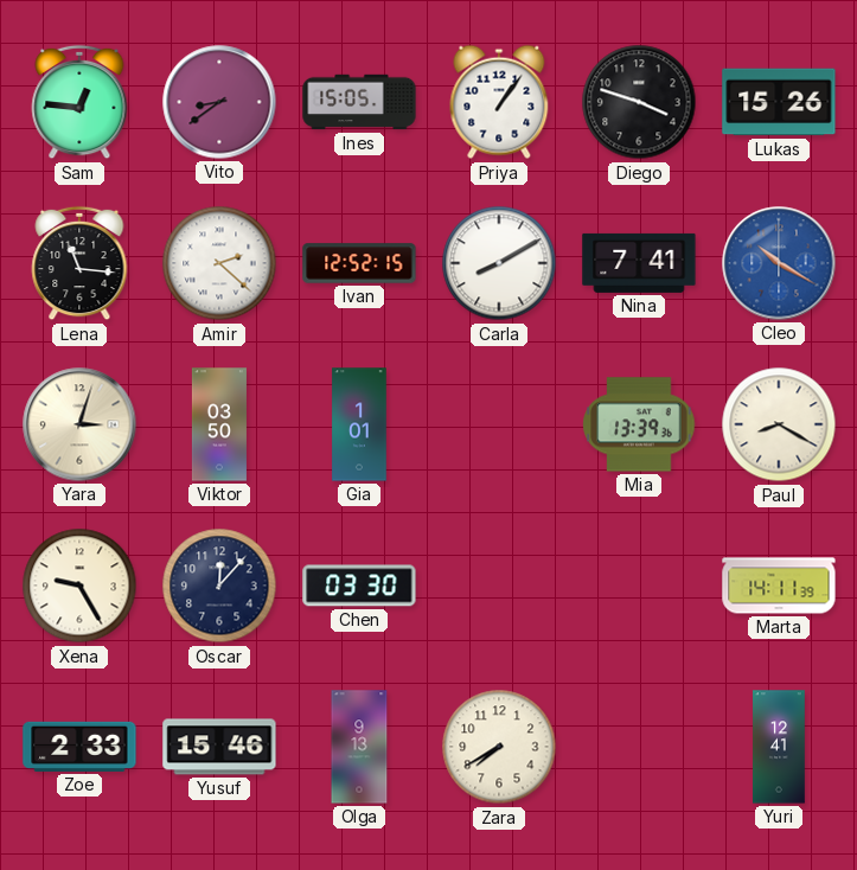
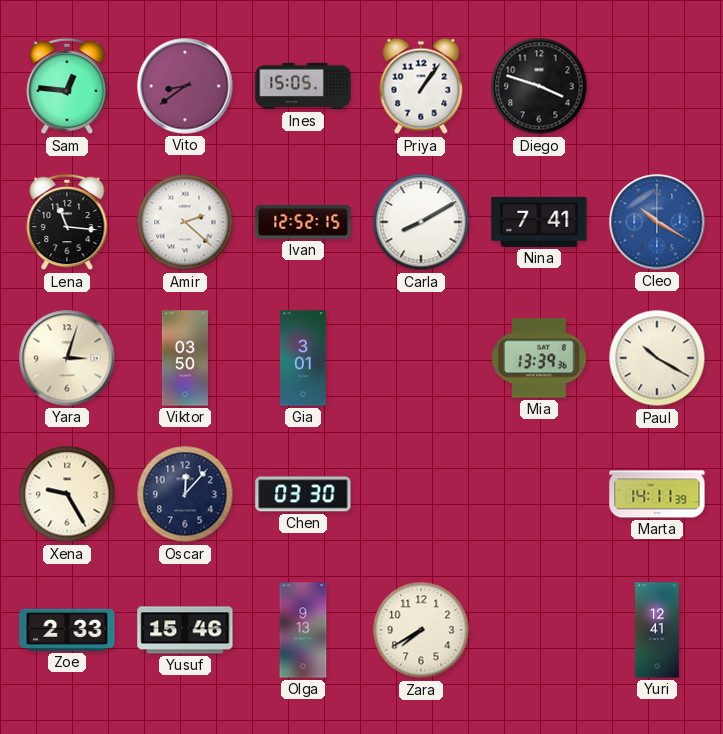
Lukas: 15:26 -> none
Gia: 1:01 -> 3:01
Paul: 8:20 -> 10:20
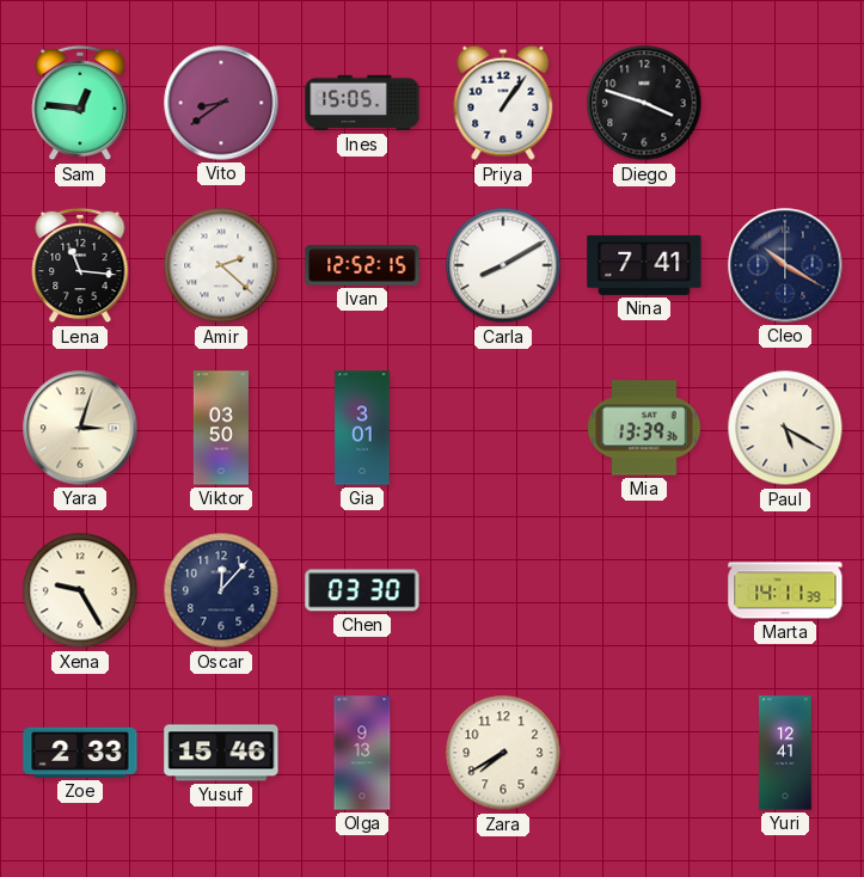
Cleo dial: blue -> navy
Paul: 10:20 -> 5:20
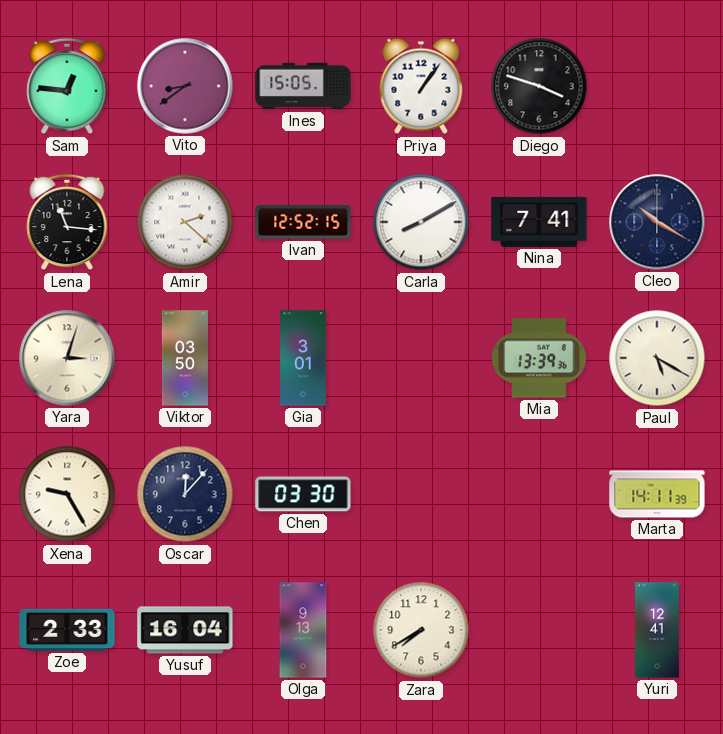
Yusuf: 15:46 -> 16:04
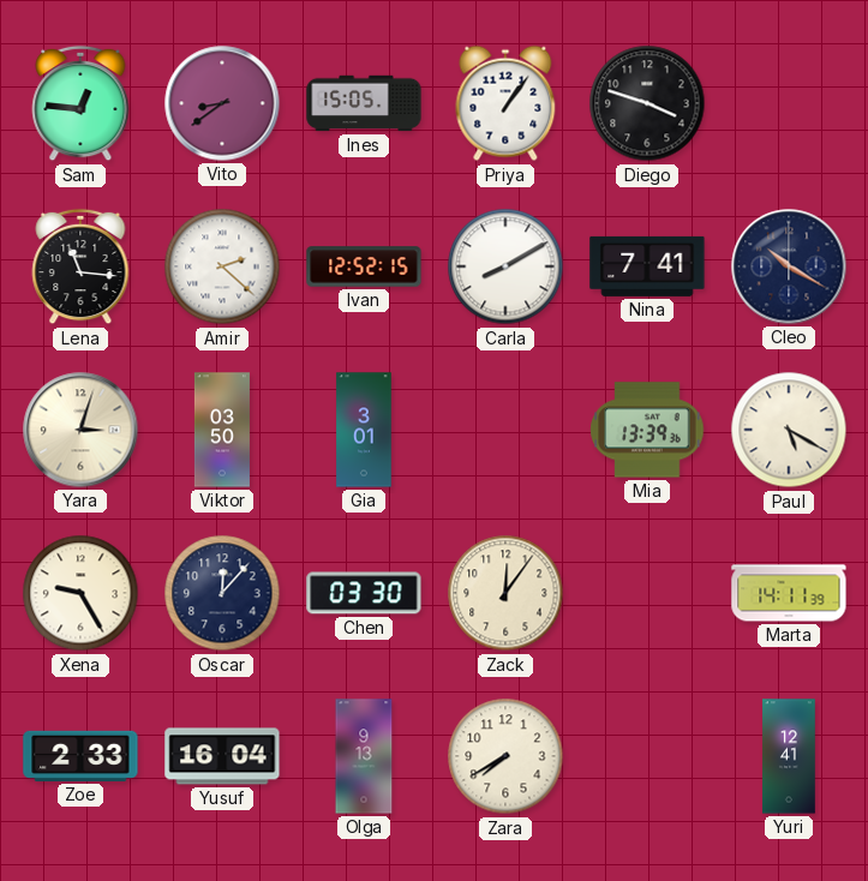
Zack: none -> 12:06
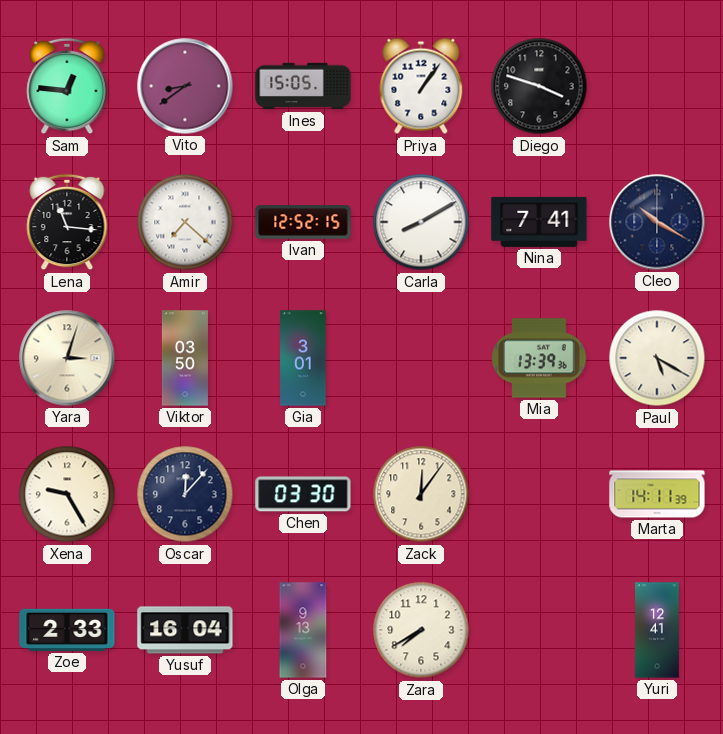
Amir: 2:22 -> 7:22
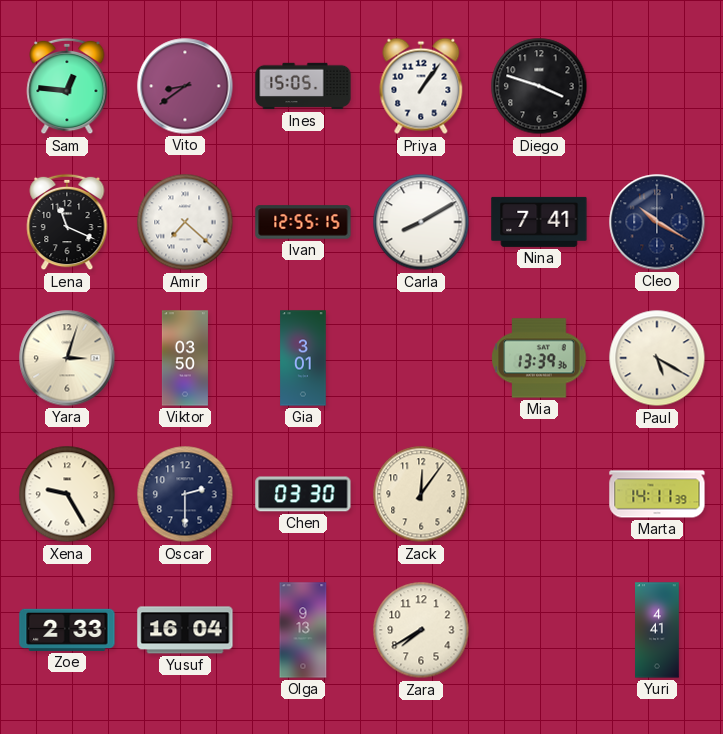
Lena: 11:16 -> 11:19
Ivan: 12:52 -> 12:55
Oscar: 12:07 -> 2:30
Yuri: 12:41 -> 4:41
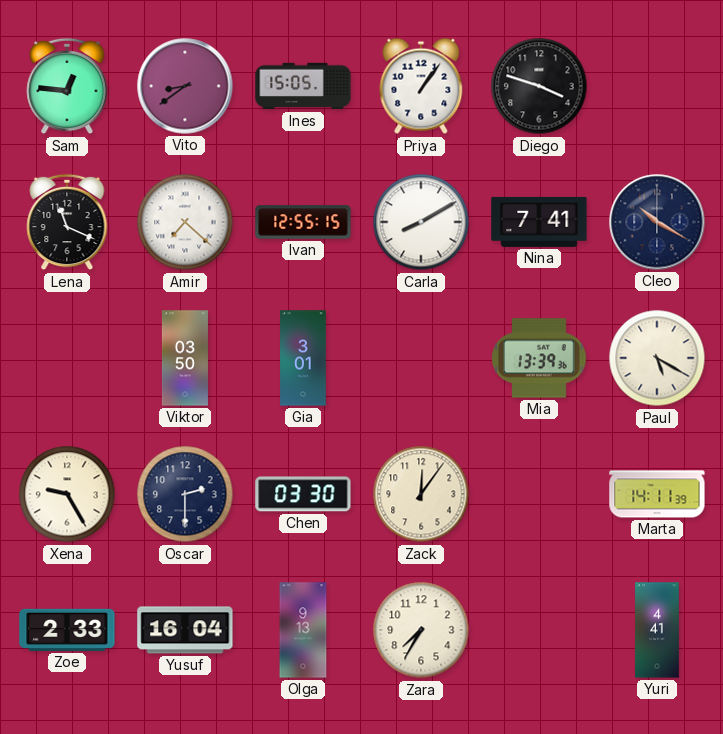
Yara: 3:03 -> none
Zara: 7:40 -> 7:35
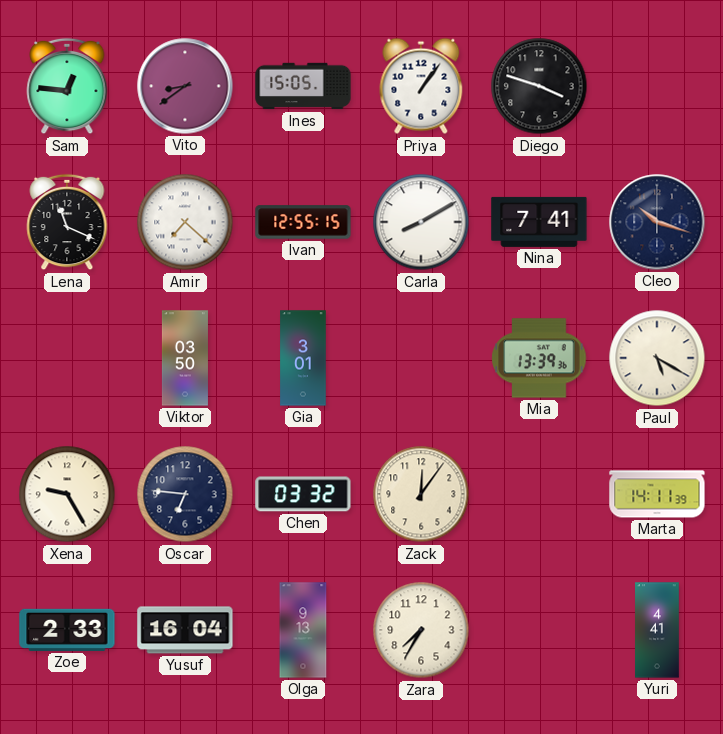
Cleo: 10:20 -> 10:18
Oscar: 2:30 -> 6:46
Chen: 03:30 -> 03:32
